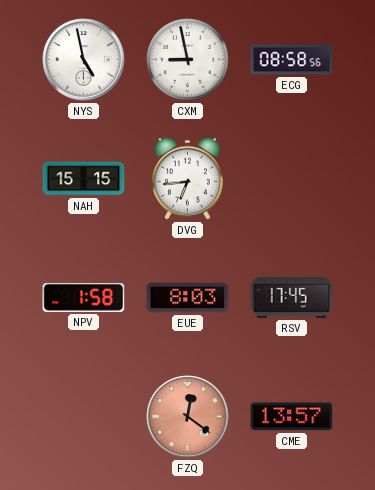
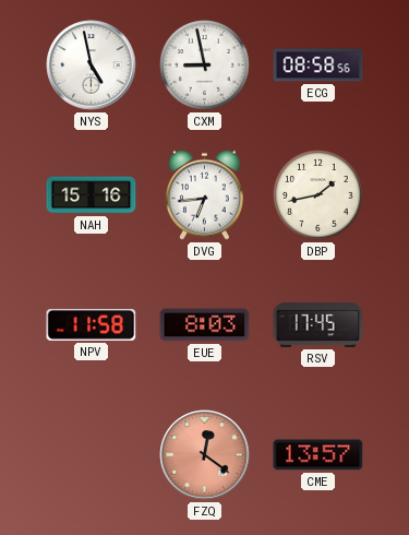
NAH: 15:15 -> 15:16
DBP: none -> 1:43
NPV: 1:58 -> 11:58
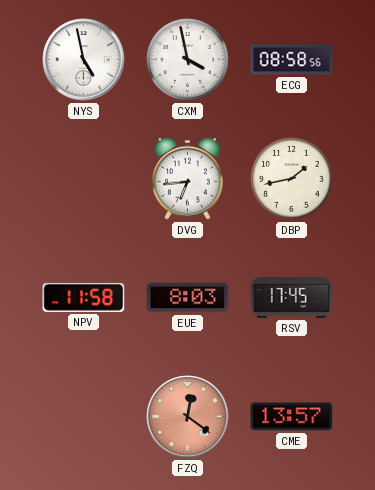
CXM: 8:58 -> 3:58
NAH: 15:16 -> none
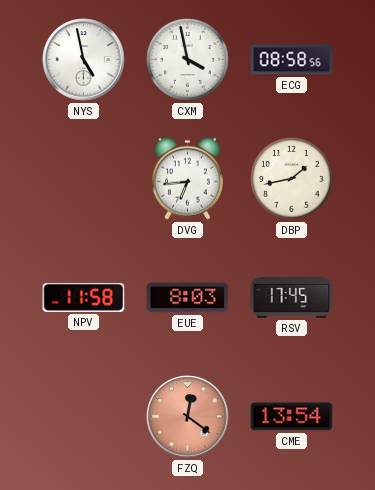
CME: 13:57 -> 13:54
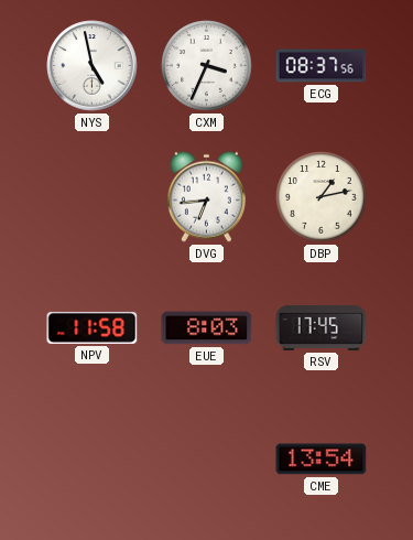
CXM: 3:58 -> 3:34
ECG: 08:58 -> 08:37
DBP: 1:43 -> 1:13
FZQ: 12:21 -> none
